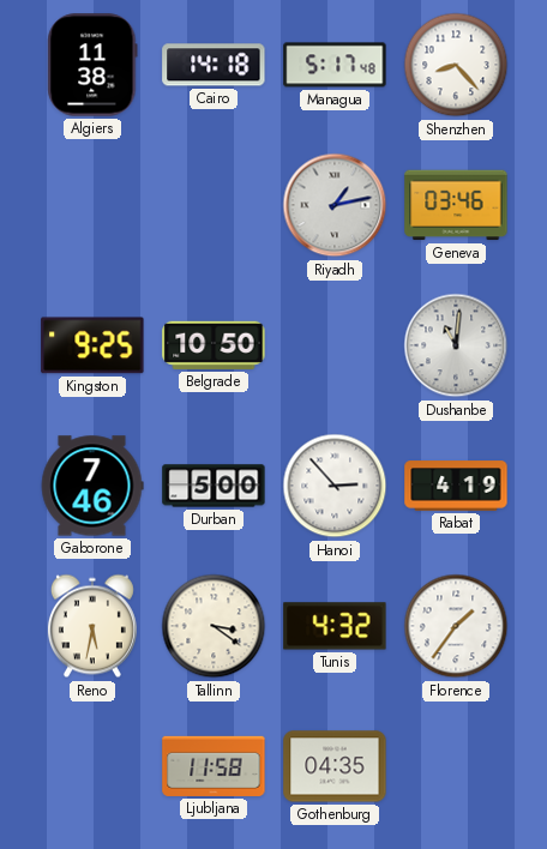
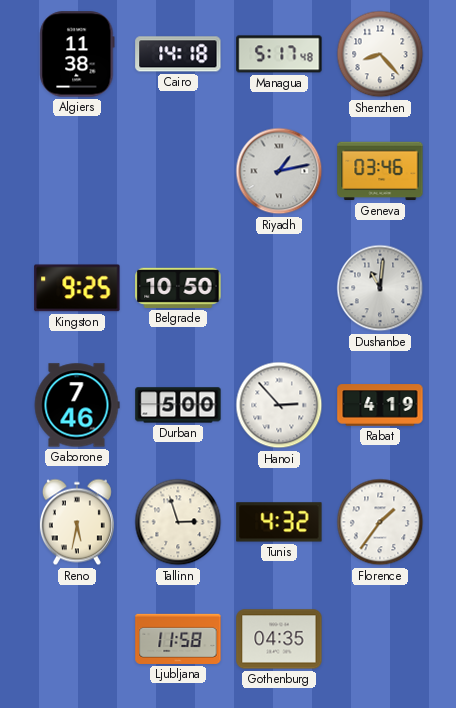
Tallinn: 3:21 -> 2:57
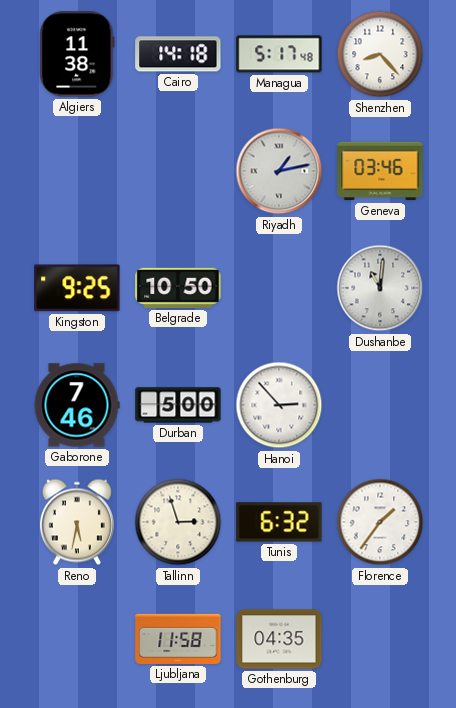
Rabat: 4:19 -> none
Tunis: 4:32 -> 6:32
